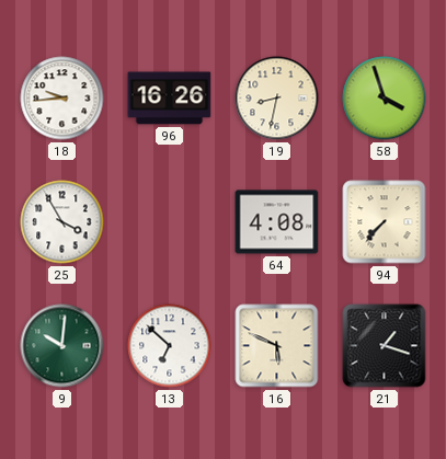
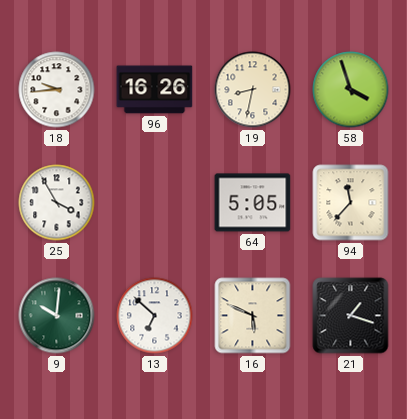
64: 4:08 -> 5:05
94: 7:37 -> 11:37
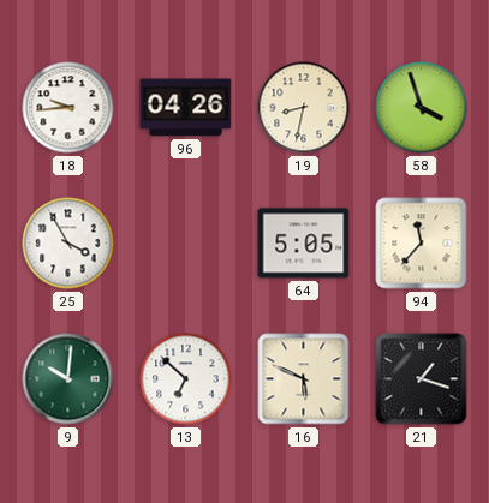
96: 16:26 -> 04:26
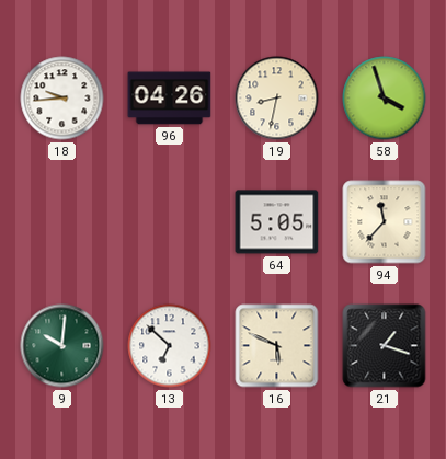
25: 3:55 -> none
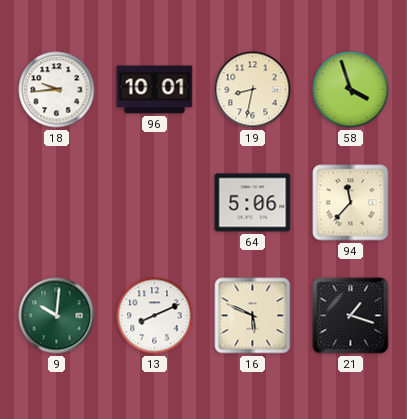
96: 04:26 -> 10:01
64: 5:05 -> 5:06
13: 6:52 -> 8:11
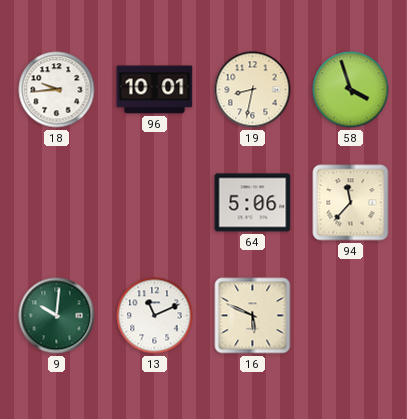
13: 8:11 -> 11:11
21: 1:18 -> none
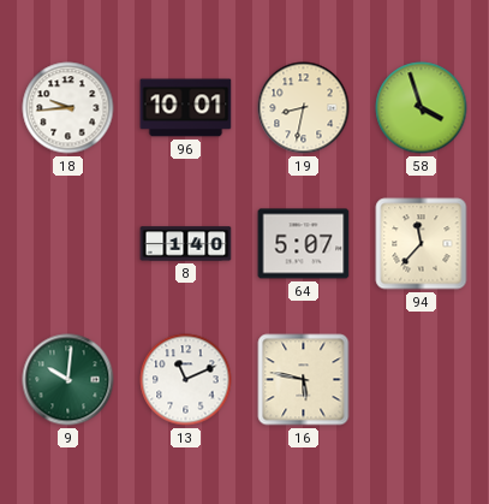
8: none -> 1:40
64: 5:06 -> 5:07
16: 5:49 -> 5:47
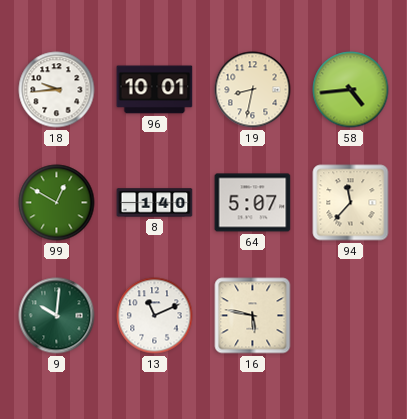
58: 3:57 -> 4:44
99: none -> 12:50
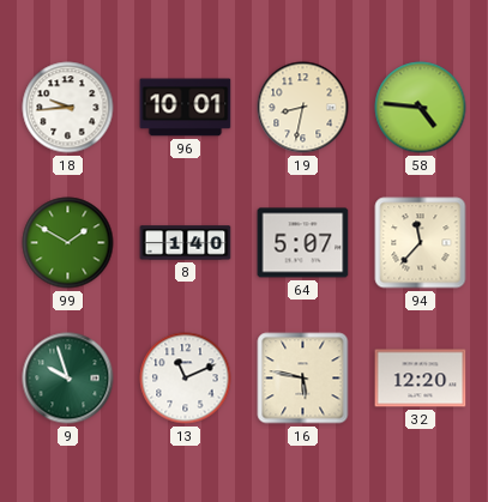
58: 4:44 -> 4:46
99: 12:50 -> 1:50
9: 10:01 -> 9:57
32: none -> 12:20
